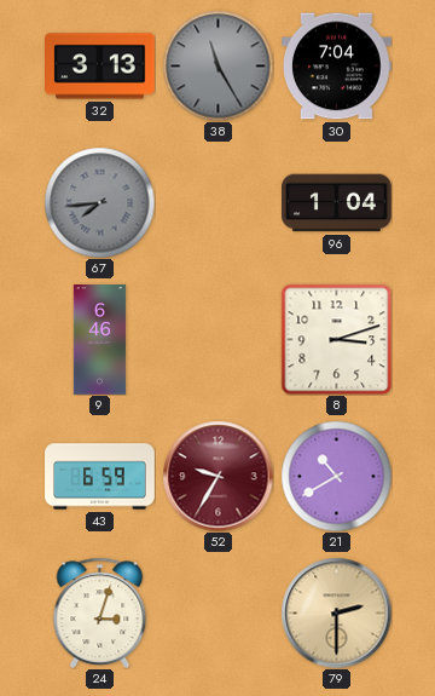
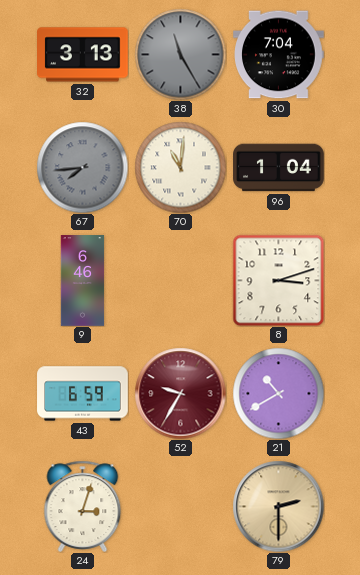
70: none -> 11:01
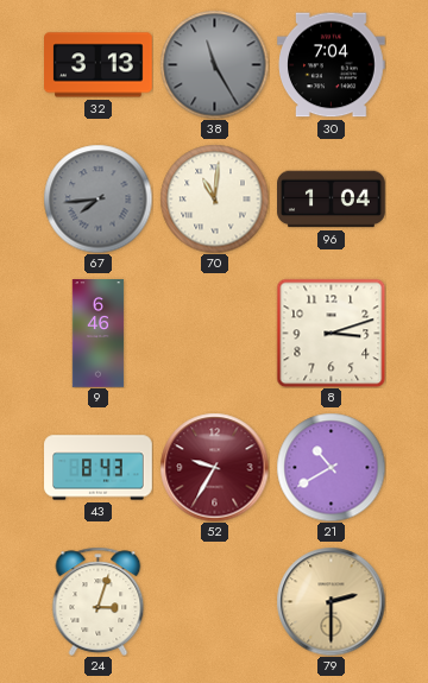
43: 6:59 -> 8:43
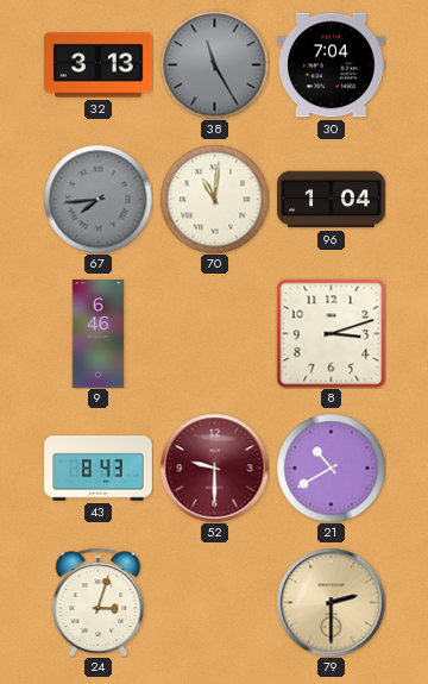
52: 9:35 -> 9:30
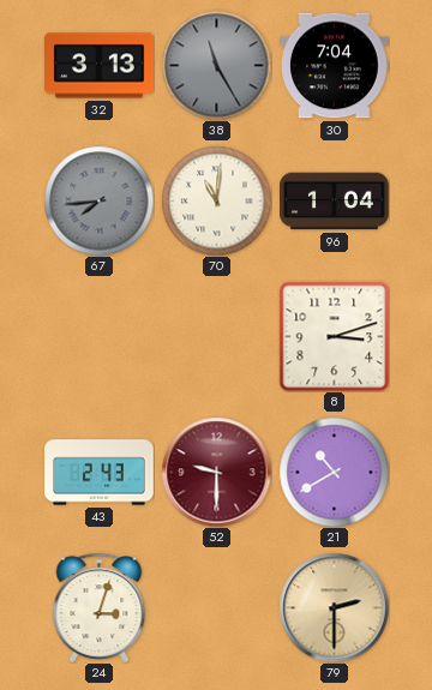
9: 6:46 -> none
43: 8:43 -> 2:43
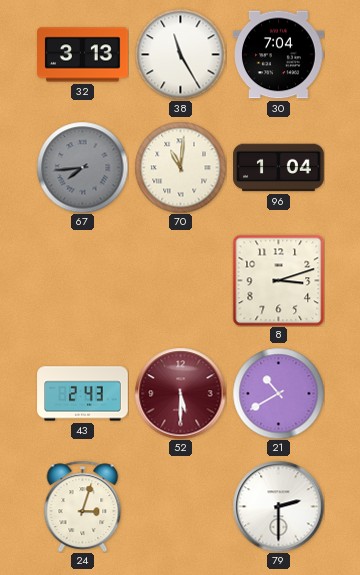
38 dial: grey -> white
52: 9:30 -> 5:30
79 dial: champagne -> white
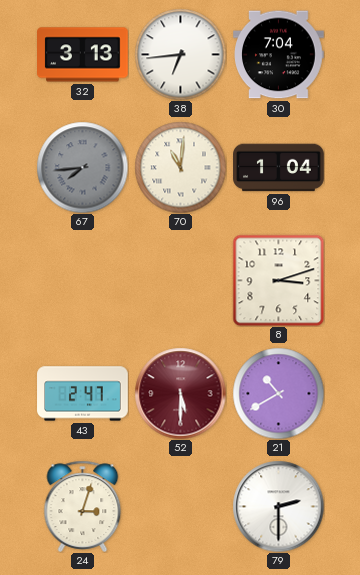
38: 11:25 -> 6:44
43: 2:43 -> 2:47
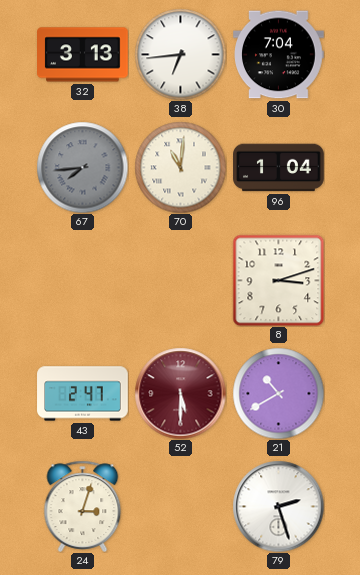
79: 2:30 -> 2:27
